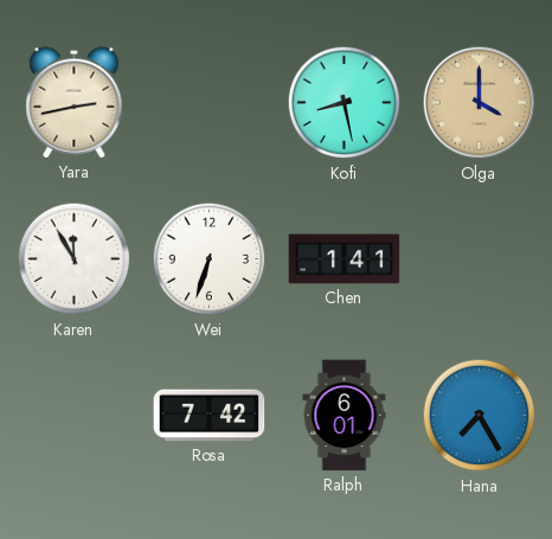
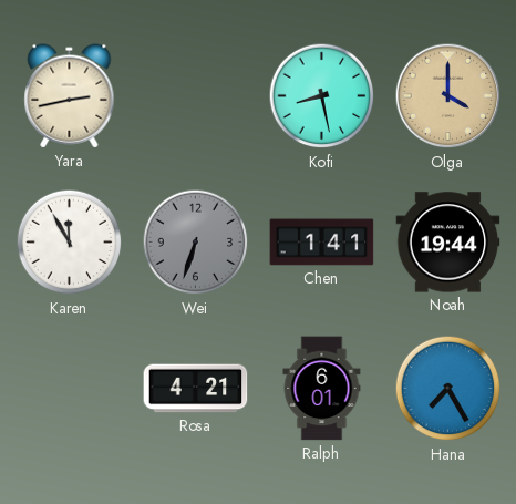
Wei dial: white -> grey
Noah: none -> 19:44
Rosa: 7:42 -> 4:21
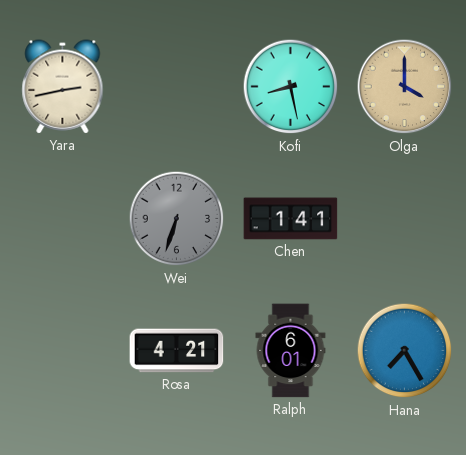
Karen: 11:55 -> none
Noah: 19:44 -> none
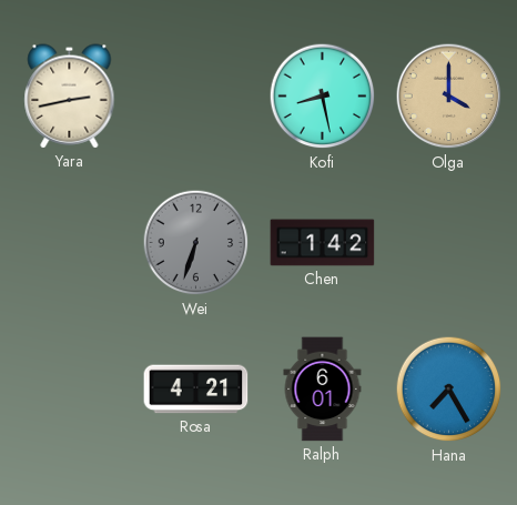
Chen: 1:41 -> 1:42
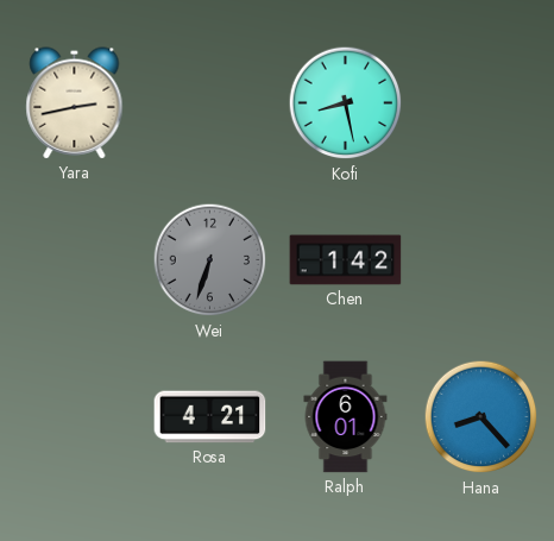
Olga: 4:00 -> none
Hana: 7:25 -> 8:23
